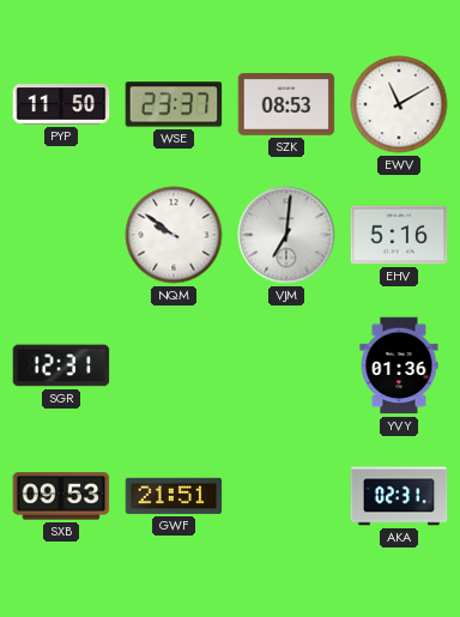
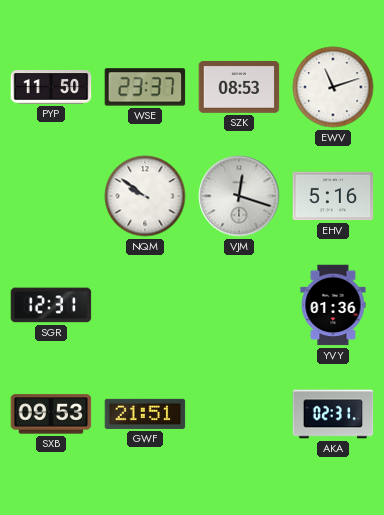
EWV: 11:10 -> 11:12
VJM: 7:01 -> 12:18
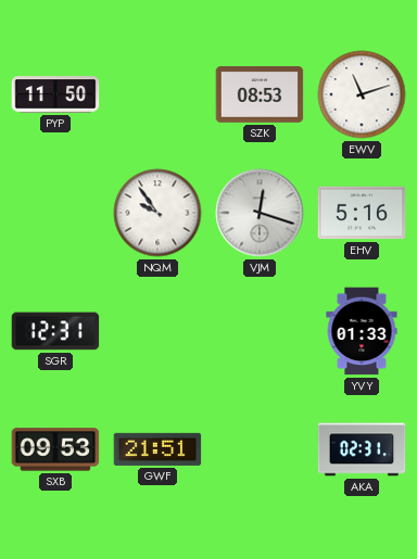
WSE: 23:37 -> none
NQM: 9:51 -> 9:54
YVY: 01:36 -> 01:33
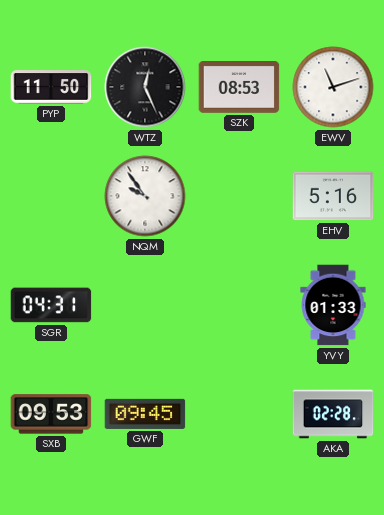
WTZ: none -> 12:26
VJM: 12:18 -> none
SGR: 12:31 -> 04:31
GWF: 21:51 -> 09:45
AKA: 02:31 -> 02:28
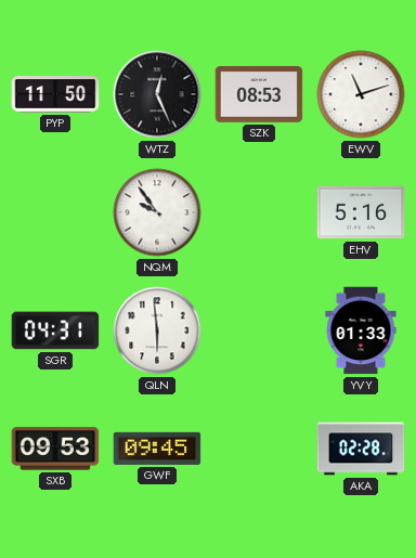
QLN: none -> 5:59
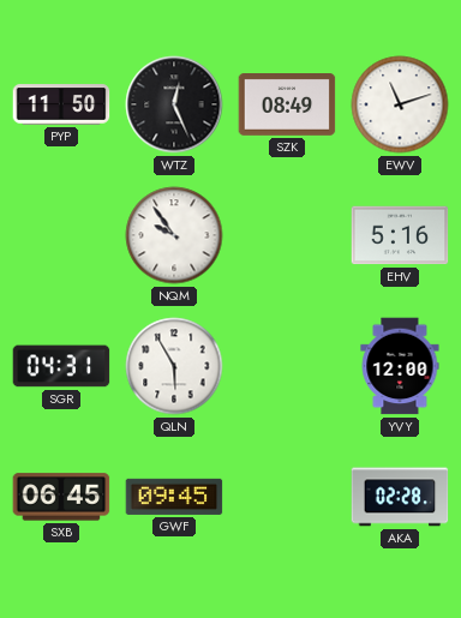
SZK: 08:53 -> 08:49
QLN: 5:59 -> 5:55
YVY: 01:33 -> 12:00
SXB: 09:53 -> 06:45
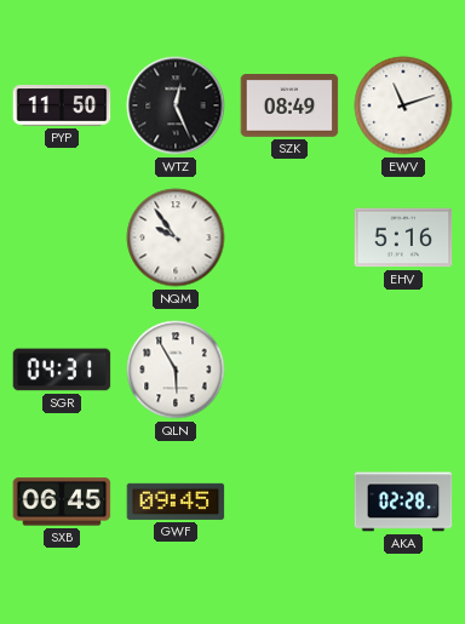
YVY: 12:00 -> none
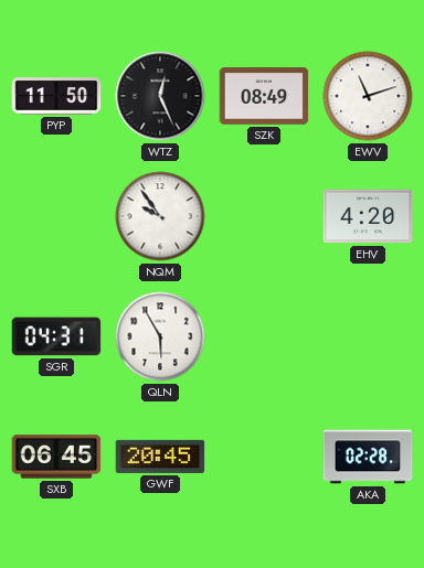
EHV: 5:16 -> 4:20
GWF: 09:45 -> 20:45
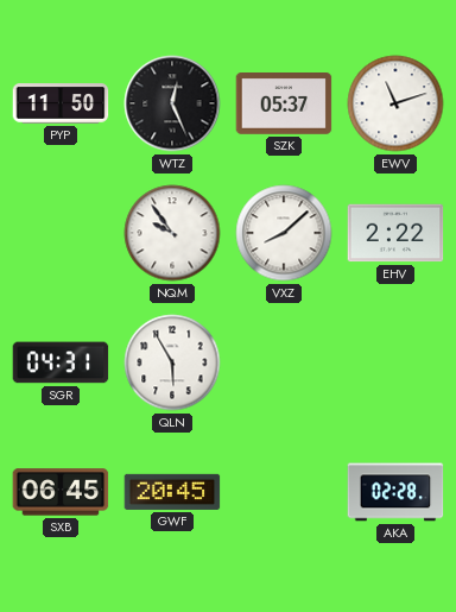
SZK: 08:49 -> 05:37
VXZ: none -> 8:08
EHV: 4:20 -> 2:22
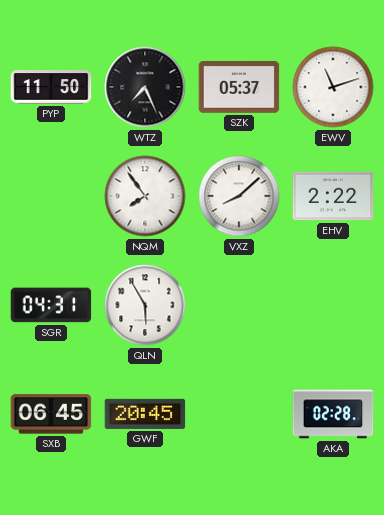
WTZ: 12:26 -> 7:26
NQM: 9:54 -> 7:54
